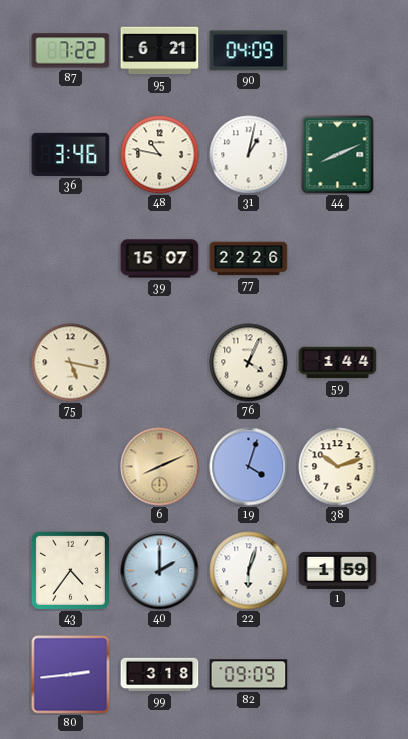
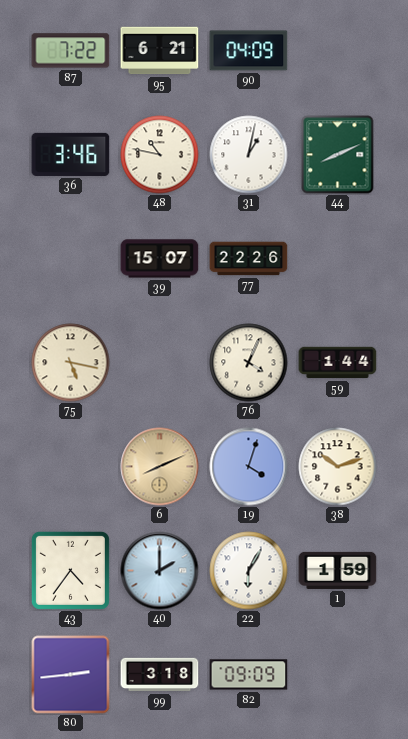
22: 6:03 -> 6:05
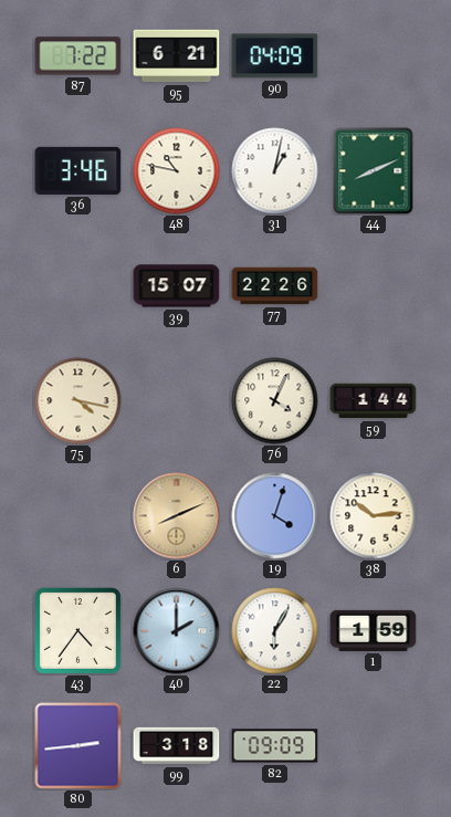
75: 5:17 -> 4:17
38: 10:12 -> 10:14
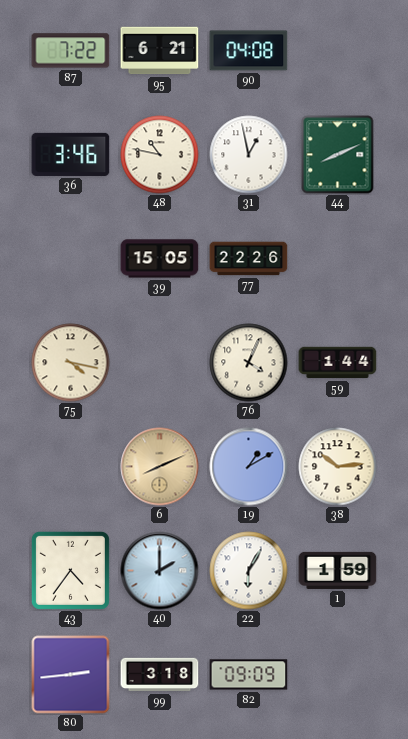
90: 04:09 -> 04:08
31: 1:02 -> 12:58
39: 15:07 -> 15:05
19: 4:03 -> 1:10
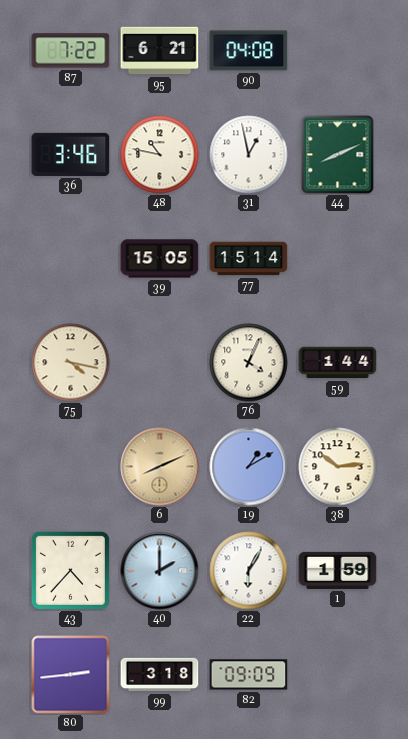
77: 22:26 -> 15:14
43: 4:36 -> 4:37
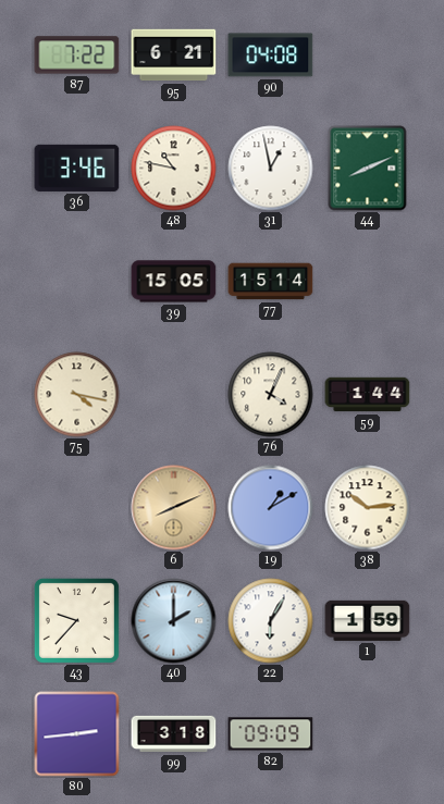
43: 4:37 -> 9:37
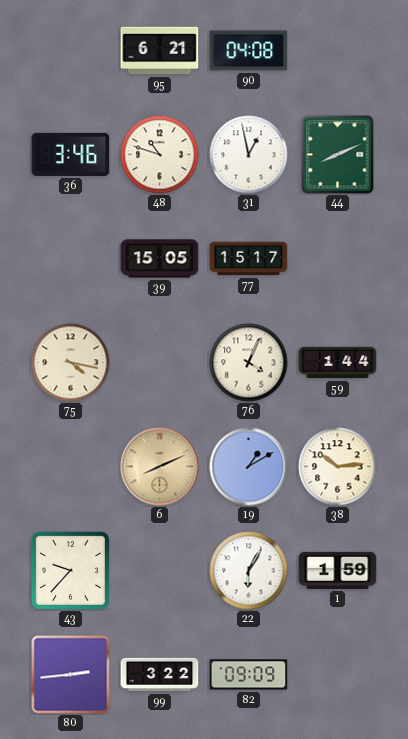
87: 7:22 -> none
48: 10:47 -> 10:48
77: 15:14 -> 15:17
40: 2:00 -> none
99: 3:18 -> 3:22
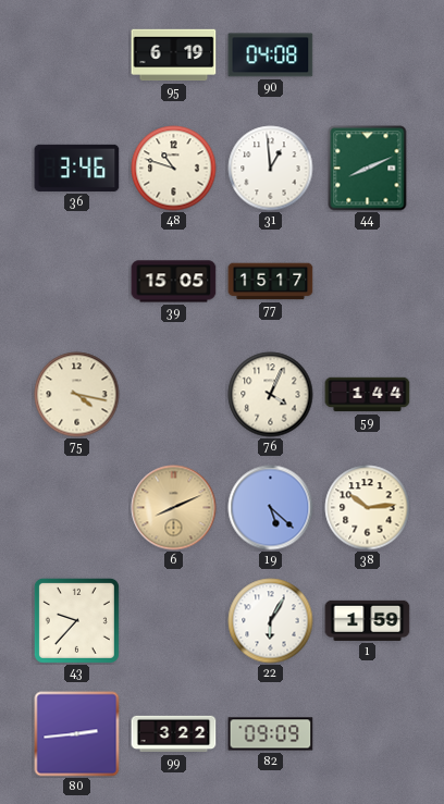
95: 6:21 -> 6:19
31: 12:58 -> 12:59
19: 1:10 -> 5:22
